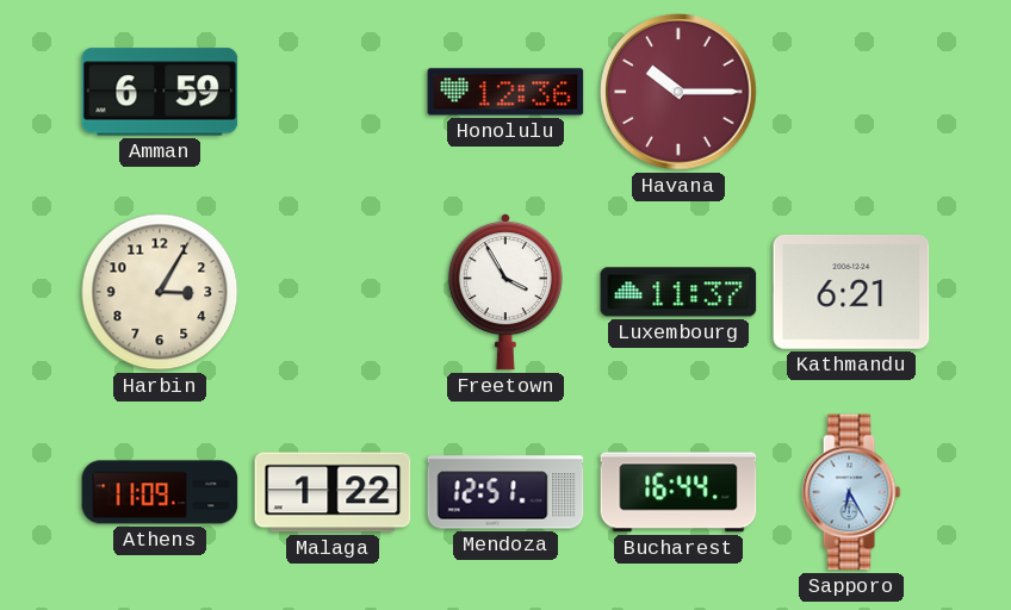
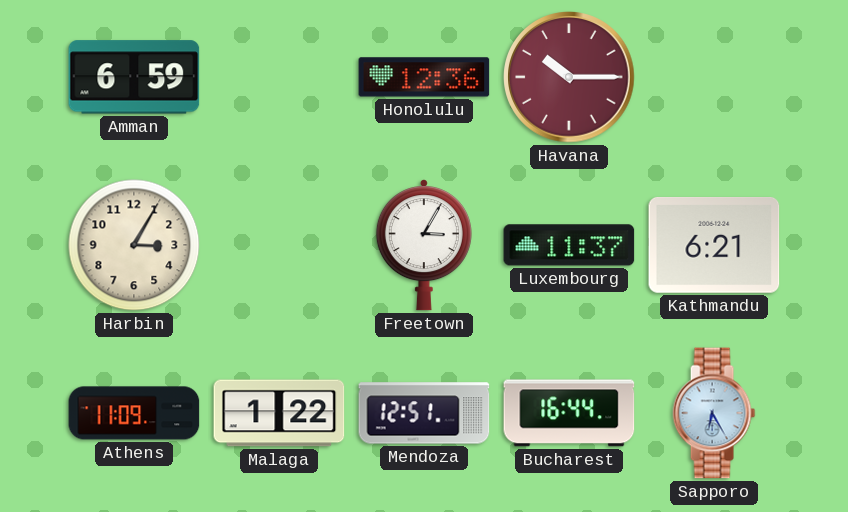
Freetown: 3:55 -> 3:05
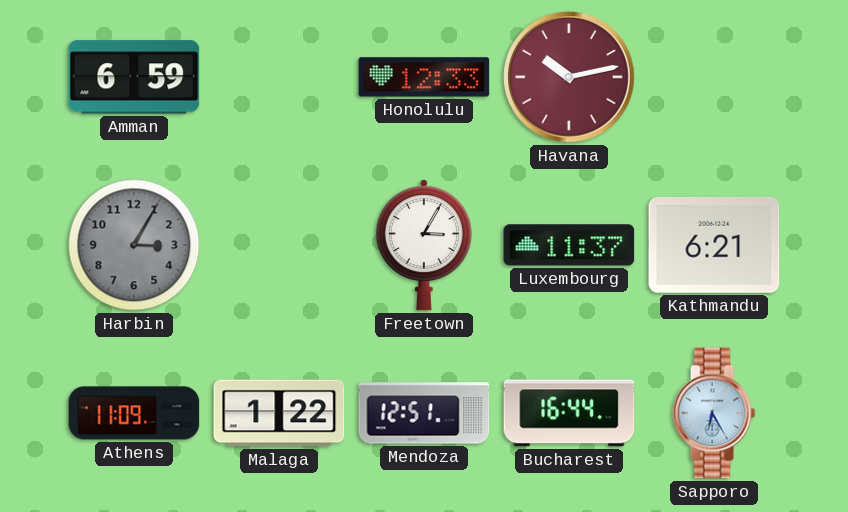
Honolulu: 12:36 -> 12:33
Havana: 10:15 -> 10:13
Harbin dial: cream -> grey
